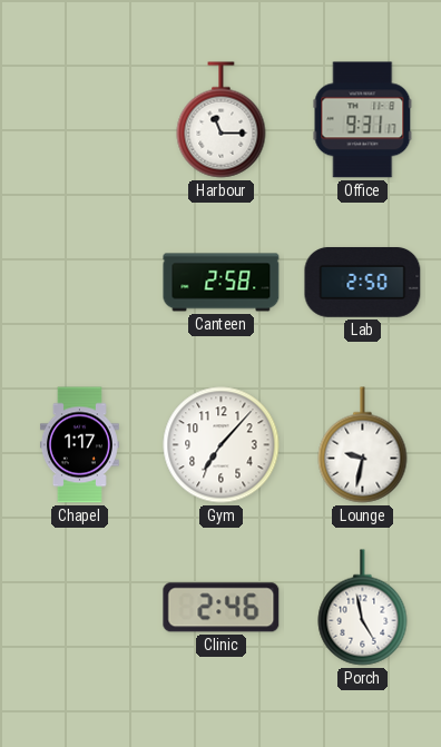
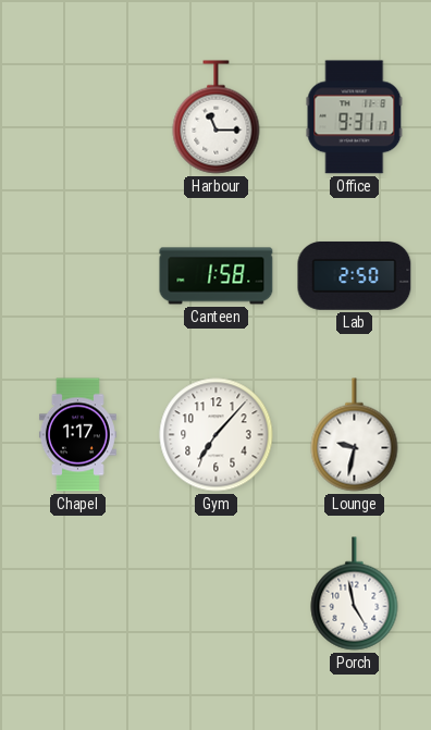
Canteen: 2:58 -> 1:58
Clinic: 2:46 -> none
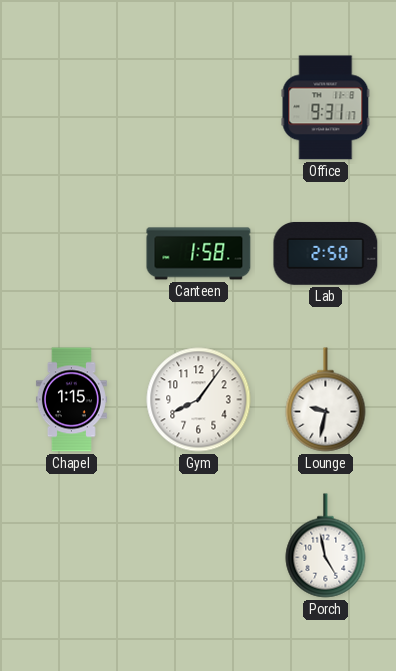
Harbour: 11:15 -> none
Chapel: 1:17 -> 1:15
Gym: 7:07 -> 8:06
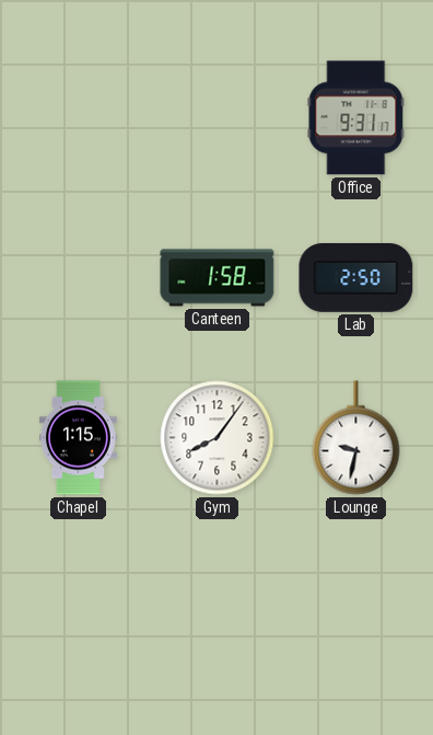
Porch: 4:58 -> none
